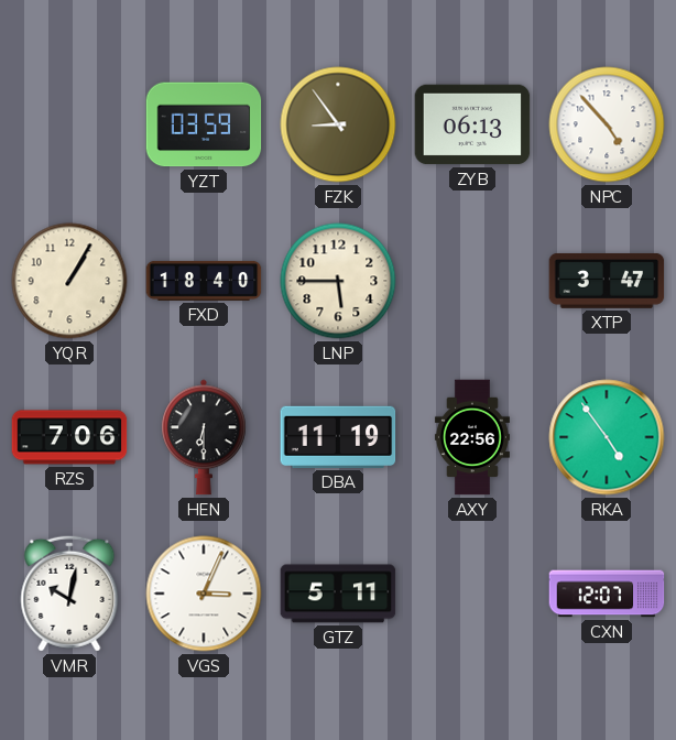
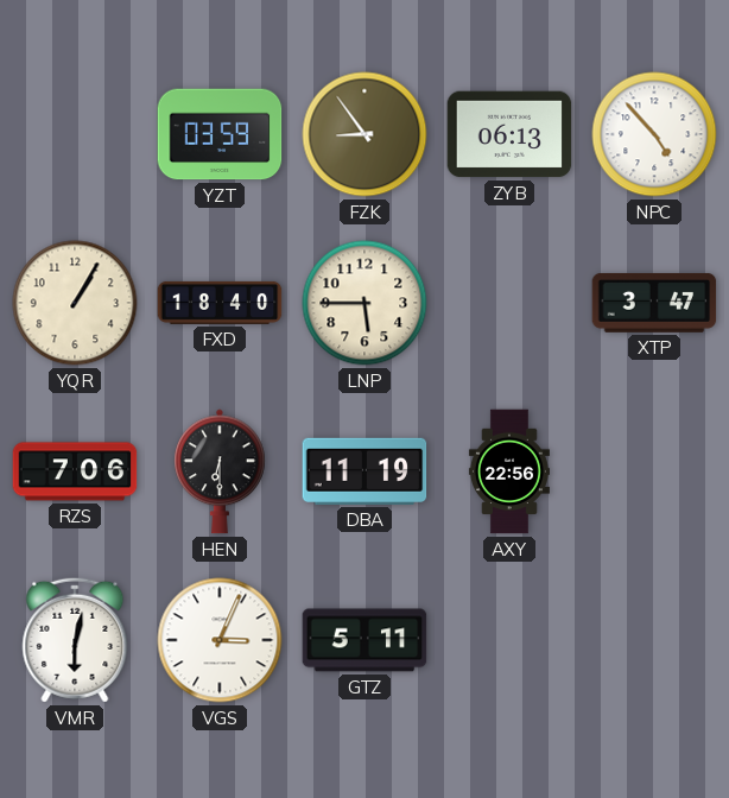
RKA: 4:54 -> none
VMR: 10:02 -> 6:02
CXN: 12:07 -> none
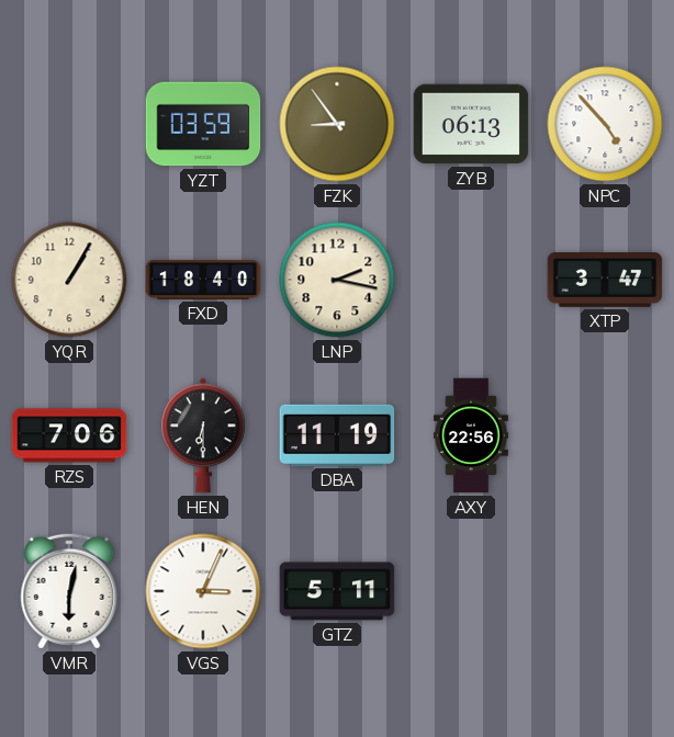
LNP: 5:45 -> 2:17
